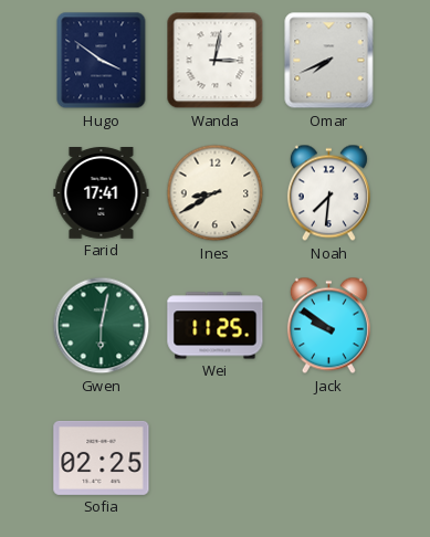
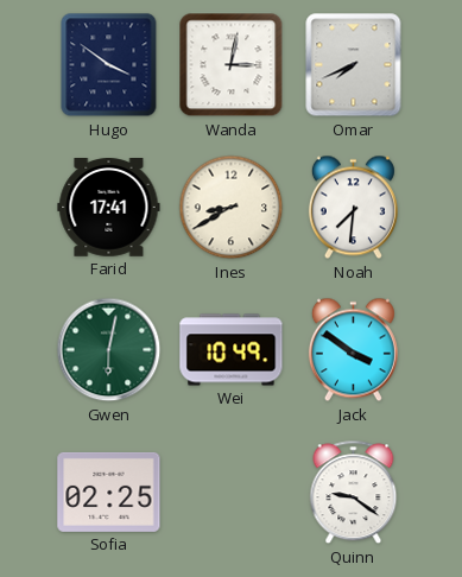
Wei: 11:25 -> 10:49
Jack: 9:51 -> 3:51
Quinn: none -> 9:21
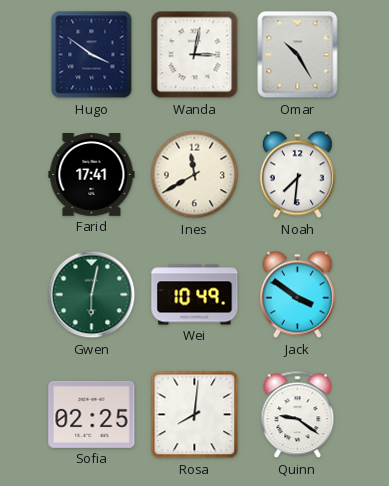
Omar: 7:41 -> 10:25
Ines: 8:40 -> 11:40
Rosa: none -> 8:01
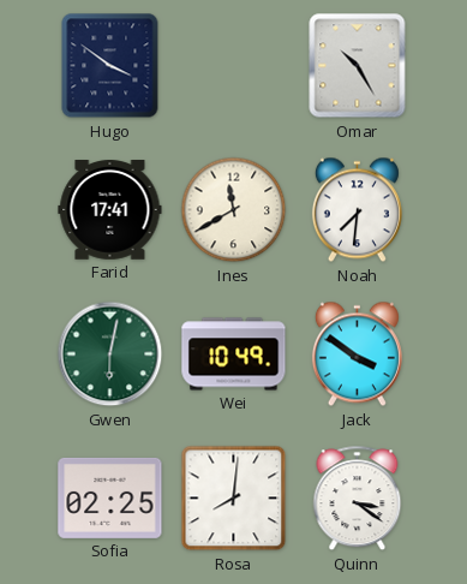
Wanda: 3:02 -> none
Quinn: 9:21 -> 3:21
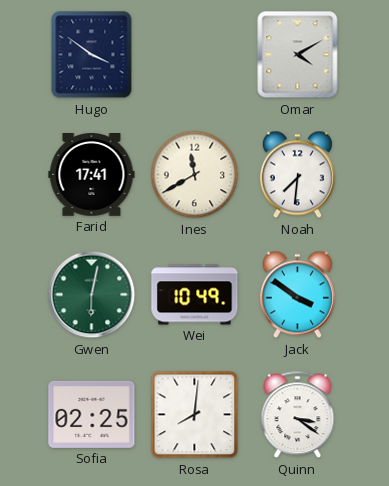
Omar: 10:25 -> 4:10
